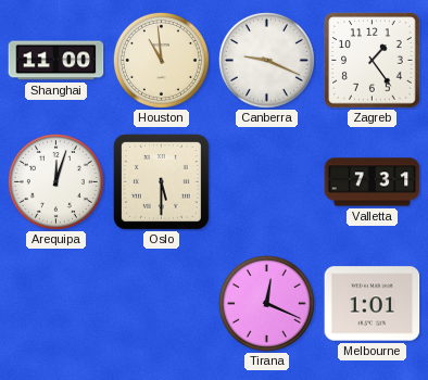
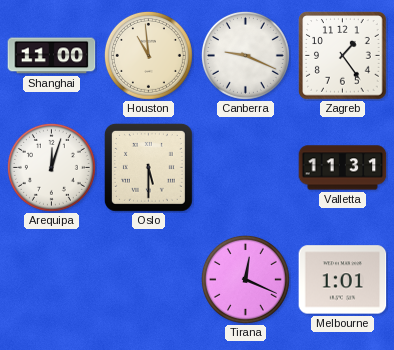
Valletta: 7:31 -> 11:31
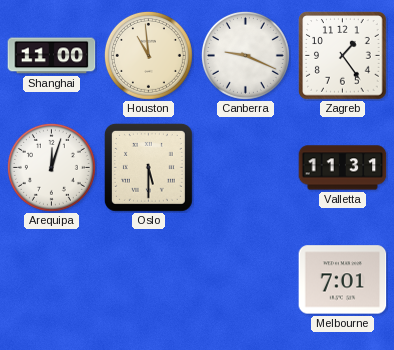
Tirana: 12:19 -> none
Melbourne: 1:01 -> 7:01
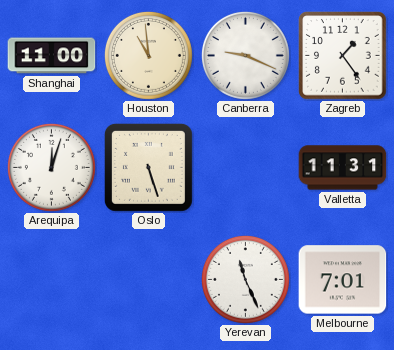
Oslo: 5:30 -> 5:27
Yerevan: none -> 11:26
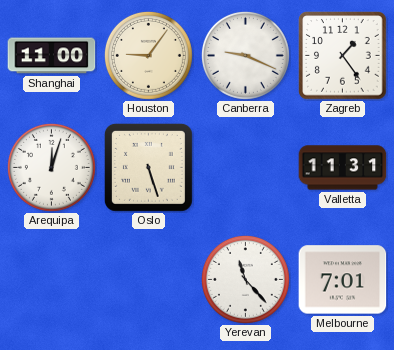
Houston: 10:59 -> 9:06
Yerevan: 11:26 -> 11:23
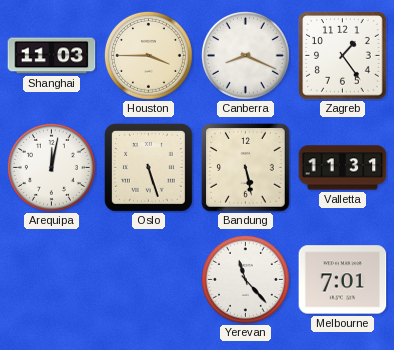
Shanghai: 11:00 -> 11:03
Houston: 9:06 -> 3:45
Canberra: 9:19 -> 8:19
Arequipa: 12:03 -> 12:02
Bandung: none -> 5:28
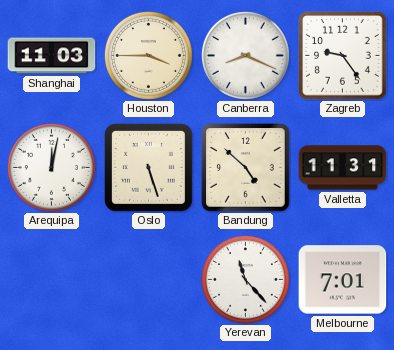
Zagreb: 1:24 -> 9:24
Bandung: 5:28 -> 4:52
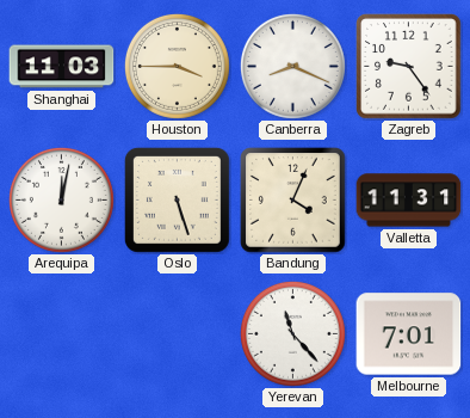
Bandung: 4:52 -> 4:04
